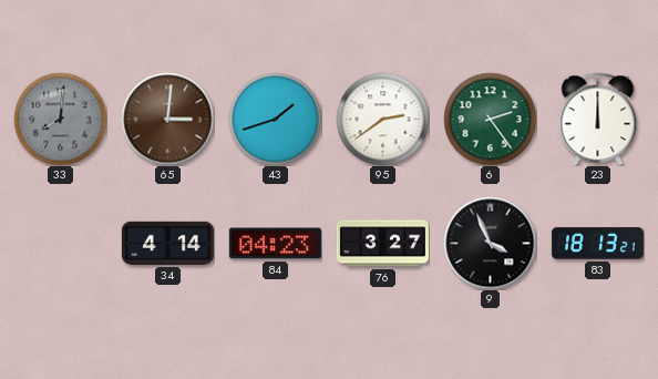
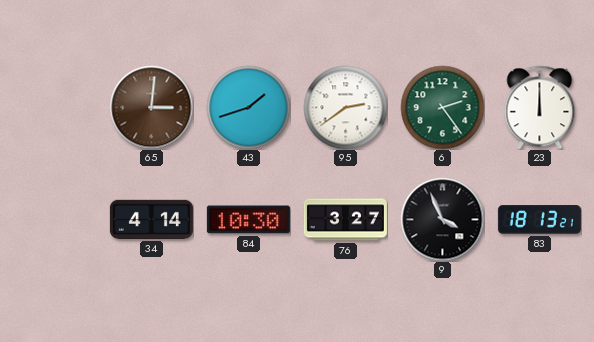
33: 8:01 -> none
84: 04:23 -> 10:30
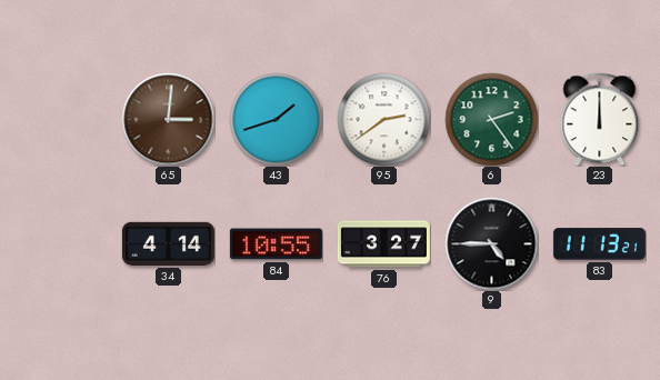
84: 10:30 -> 10:55
9: 3:56 -> 4:45
83: 18:13 -> 11:13
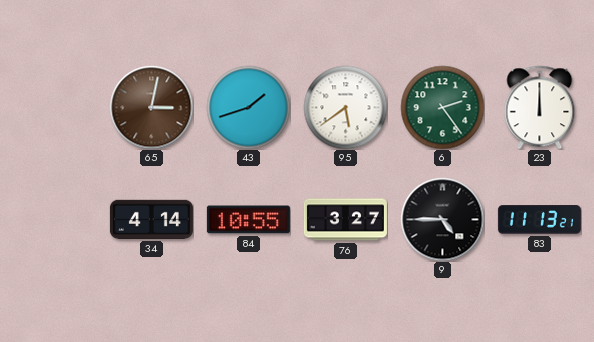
65: 3:01 -> 3:02
95: 2:39 -> 5:39
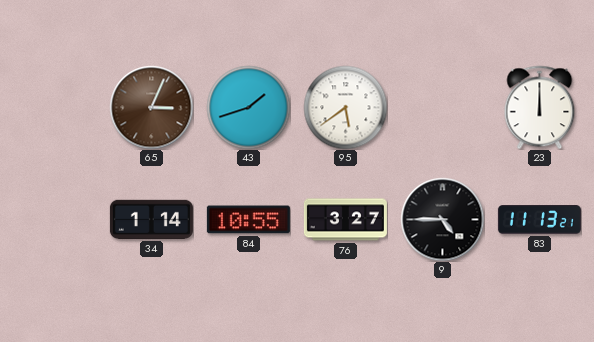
65: 3:02 -> 3:04
6: 2:24 -> none
34: 4:14 -> 1:14
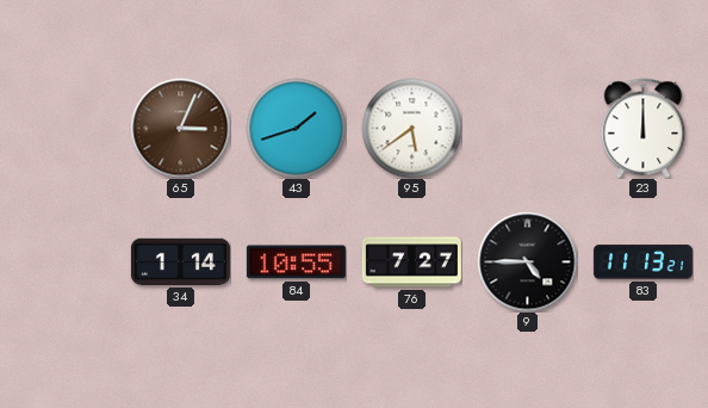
76: 3:27 -> 7:27
